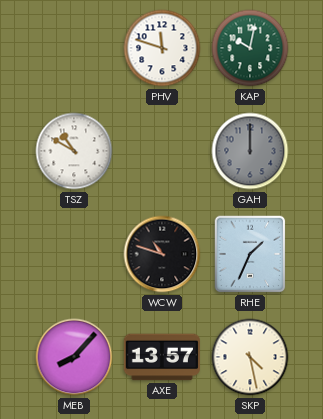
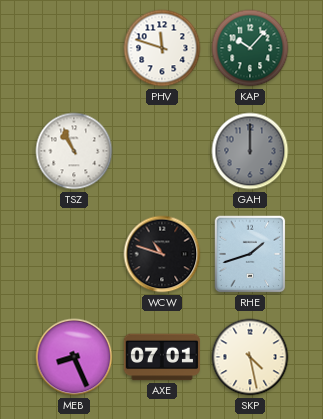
KAP: 10:02 -> 10:07
TSZ: 10:50 -> 10:56
RHE: 1:34 -> 1:42
MEB: 8:07 -> 8:26
AXE: 13:57 -> 07:01
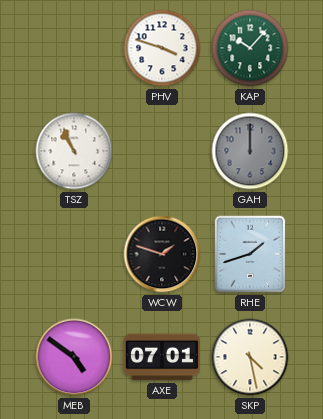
PHV: 11:48 -> 3:48
WCW: 10:48 -> 1:48
MEB: 8:26 -> 4:51
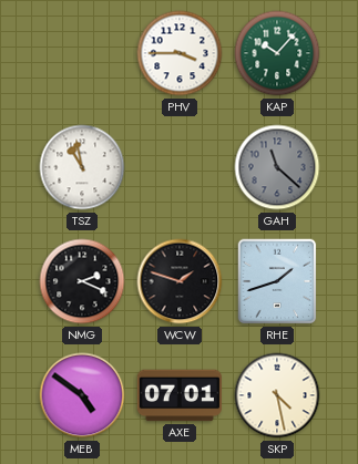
PHV: 3:48 -> 3:45
TSZ: 10:56 -> 10:58
GAH: 12:00 -> 11:22
NMG: none -> 2:19
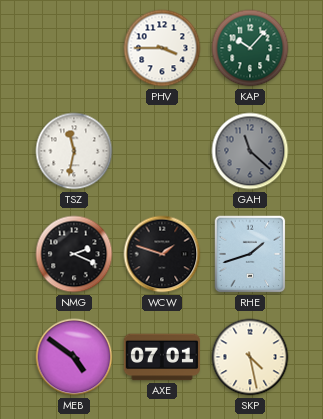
TSZ: 10:58 -> 11:32
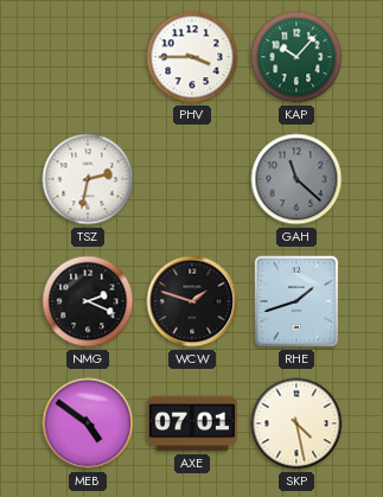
TSZ: 11:32 -> 2:32
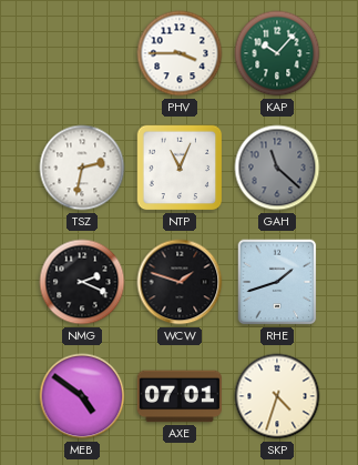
NTP: none -> 11:04
SKP: 4:28 -> 4:33
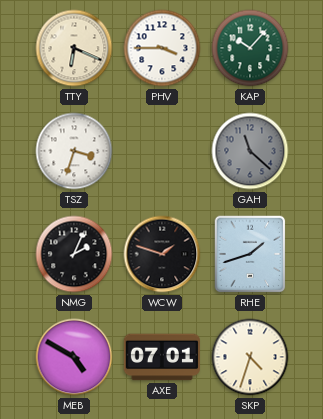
TTY: none -> 6:19
TSZ: 2:32 -> 3:33
NTP: 11:04 -> none
NMG: 2:19 -> 2:04
MEB: 4:51 -> 4:50
